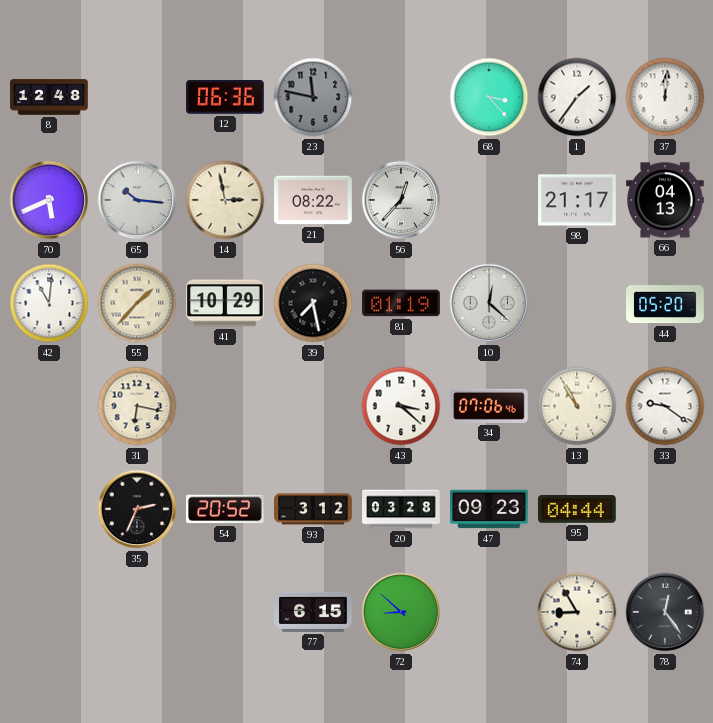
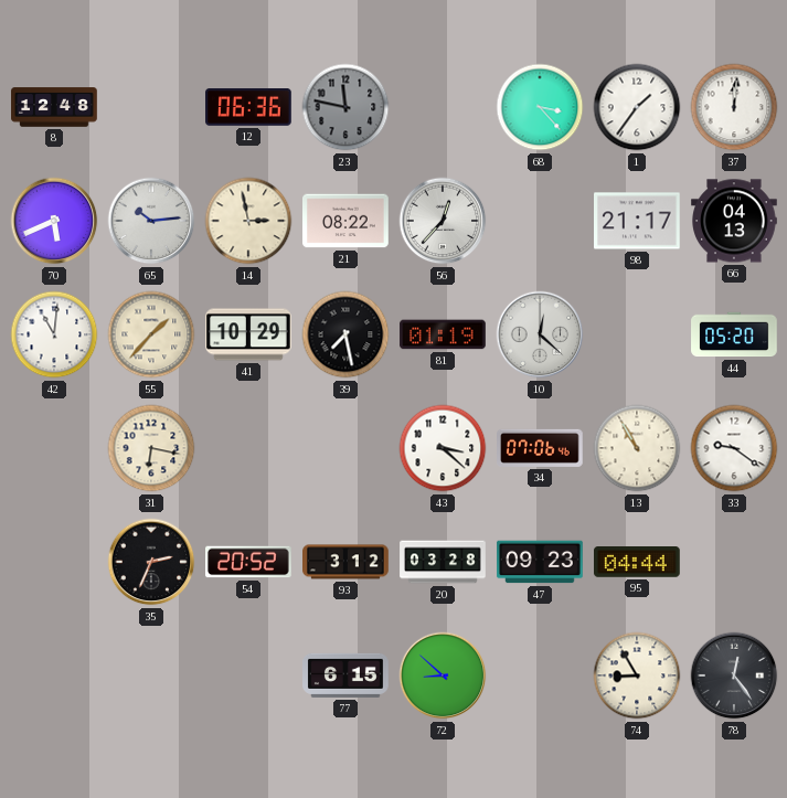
65: 10:16 -> 10:14
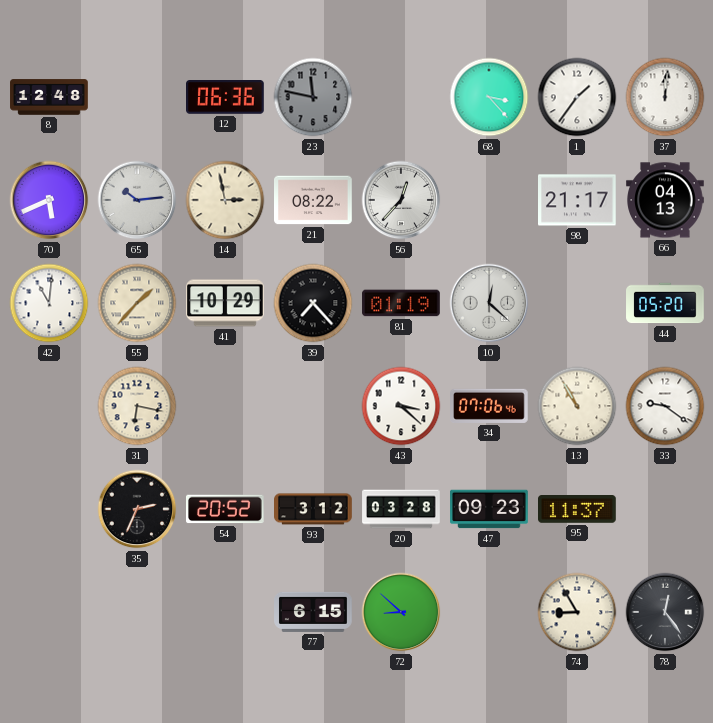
39: 7:28 -> 7:23
95: 04:44 -> 11:37
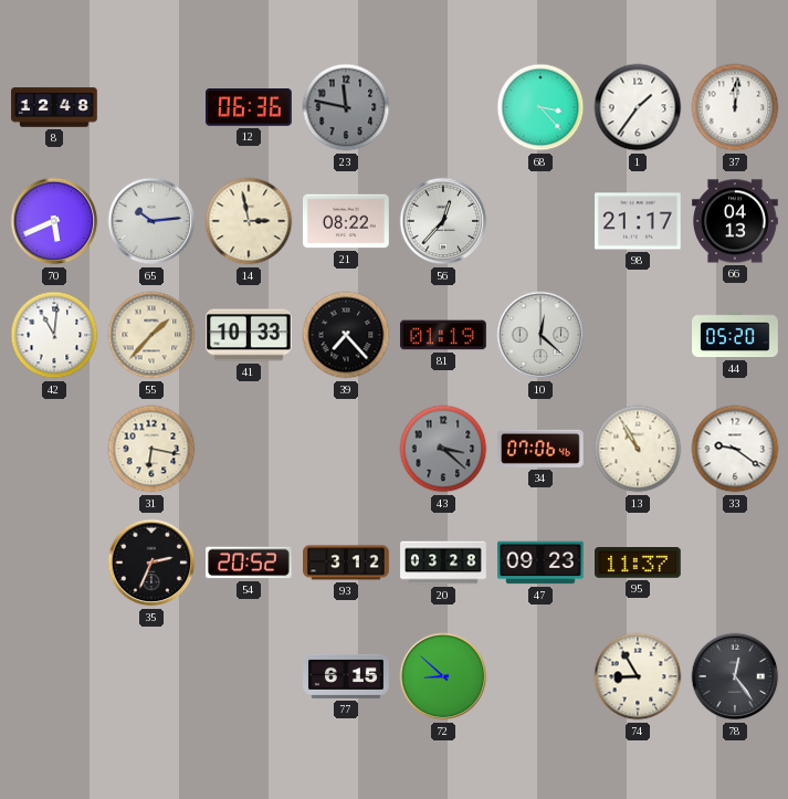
41: 10:29 -> 10:33
43 dial: white -> grey
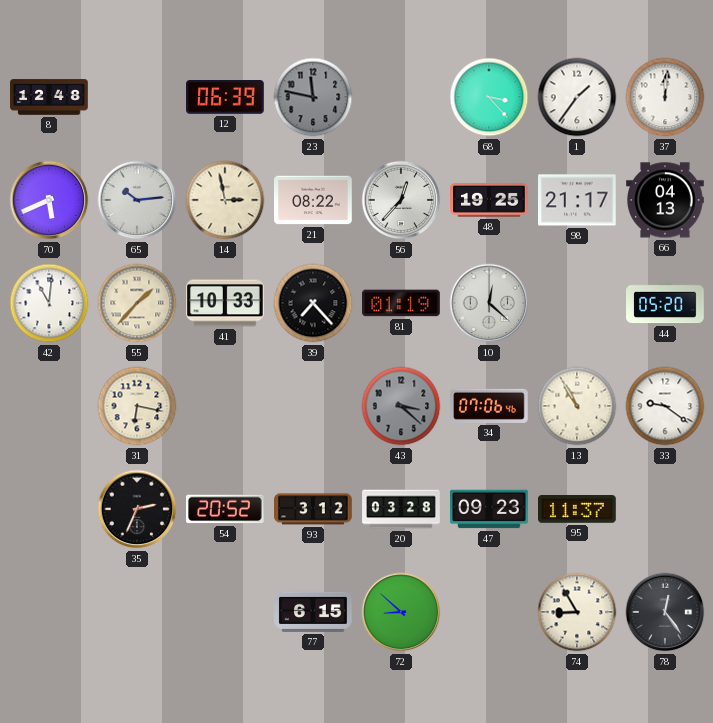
12: 06:36 -> 06:39
48: none -> 19:25
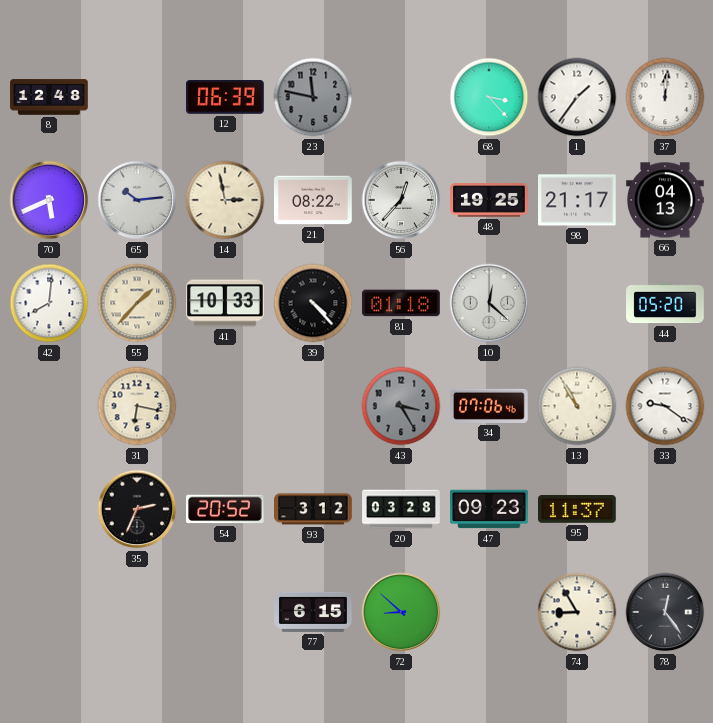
42: 11:01 -> 8:01
39: 7:23 -> 4:23
81: 01:19 -> 01:18
43: 3:22 -> 3:25
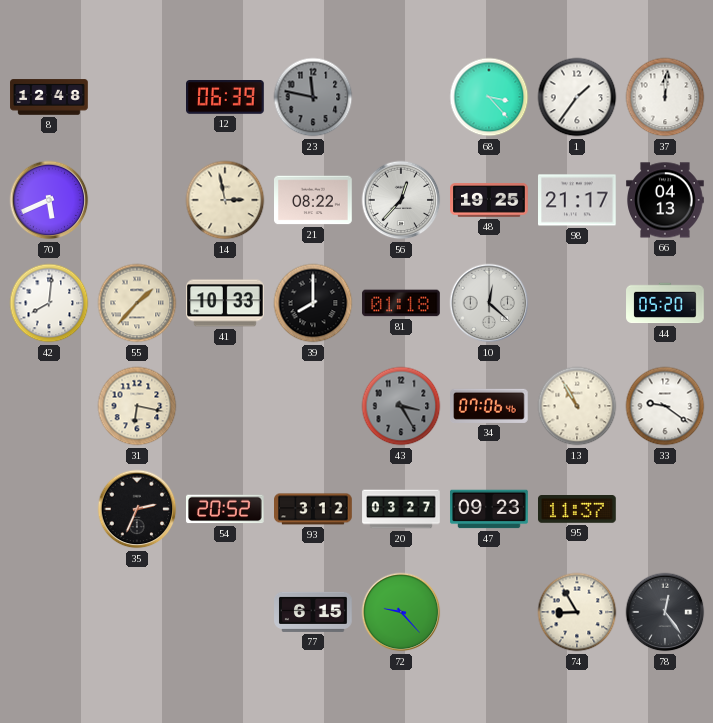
65: 10:14 -> none
39: 4:23 -> 8:00
20: 03:28 -> 03:27
72: 8:52 -> 9:23
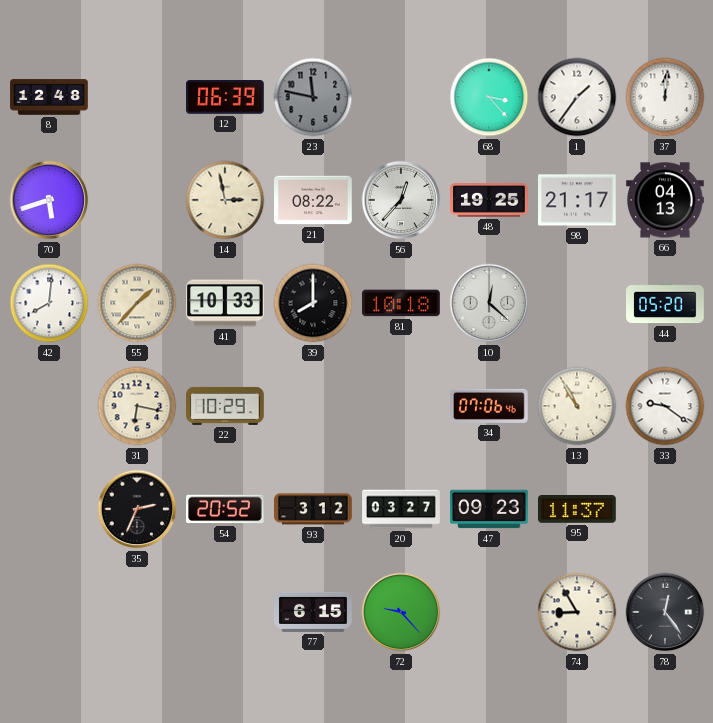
70: 5:41 -> 5:42
81: 01:18 -> 10:18
22: none -> 10:29
43: 3:25 -> none
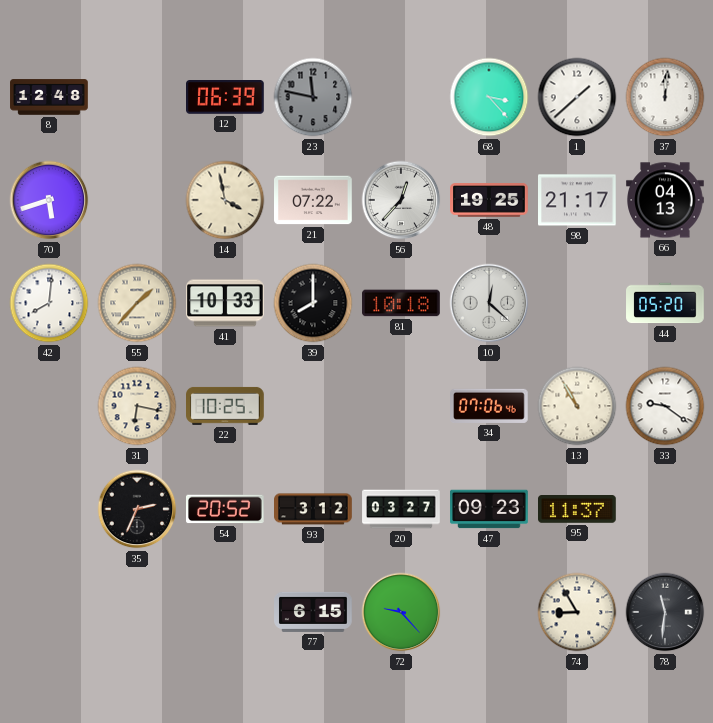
1: 1:36 -> 1:38
14: 2:58 -> 3:58
21: 08:22 -> 07:22
22: 10:29 -> 10:25
78: 12:24 -> 11:31
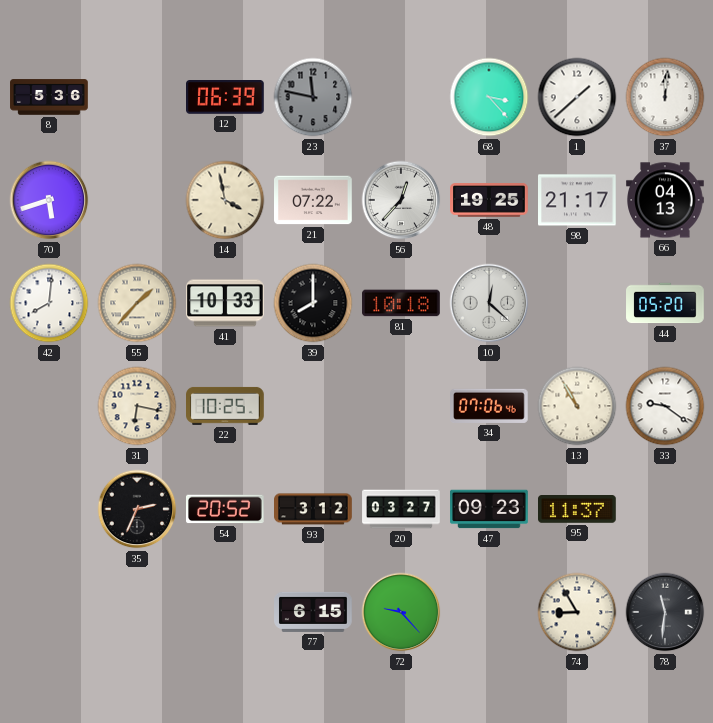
8: 12:48 -> 5:36
